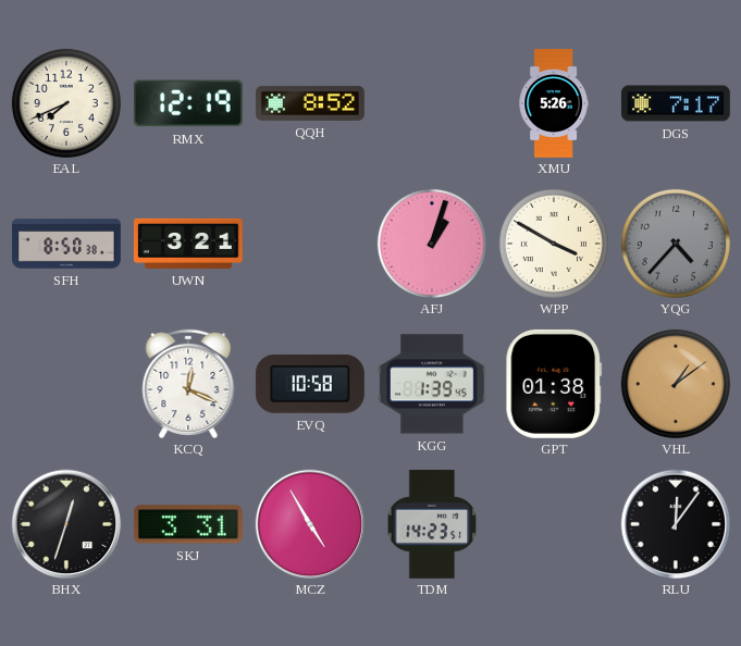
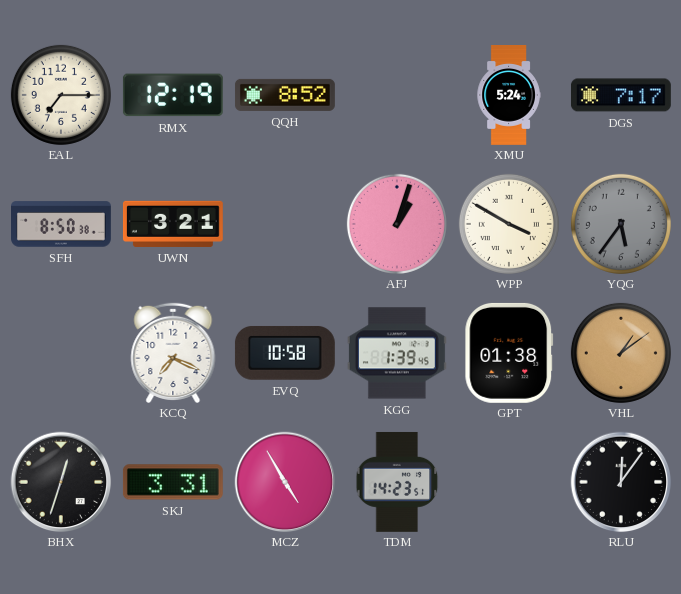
EAL: 7:41 -> 7:15
XMU: 5:26 -> 5:24
YQG: 4:37 -> 5:36
KCQ: 12:19 -> 7:19
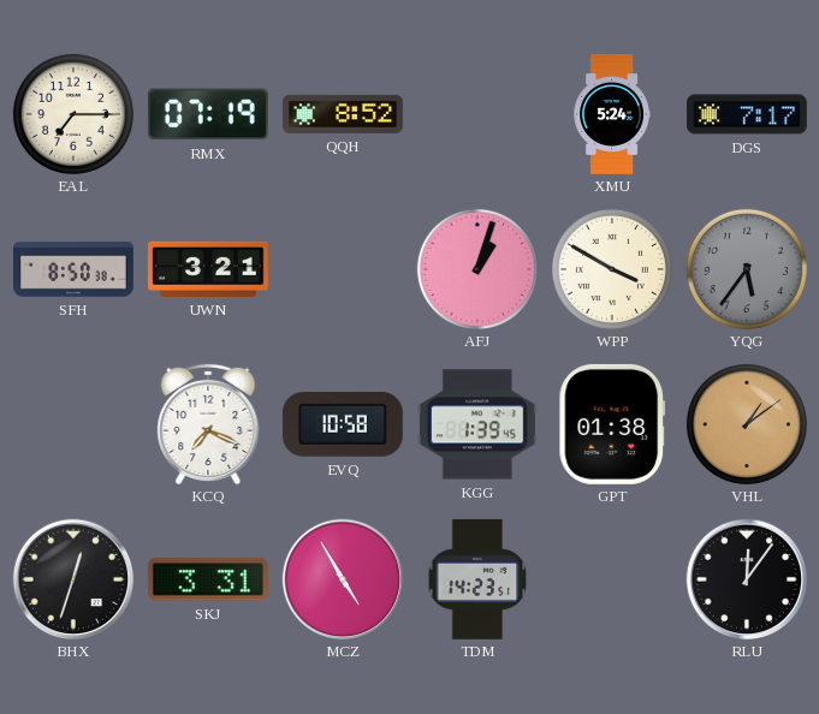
RMX: 12:19 -> 07:19
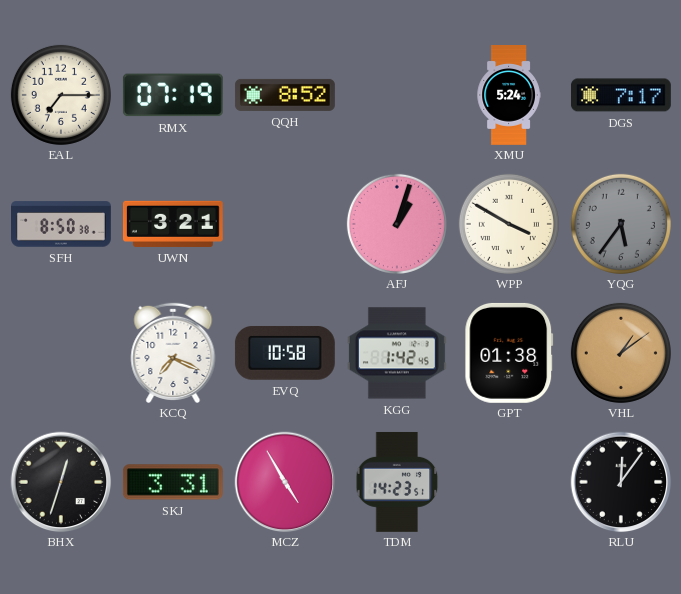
KGG: 1:39 -> 1:42
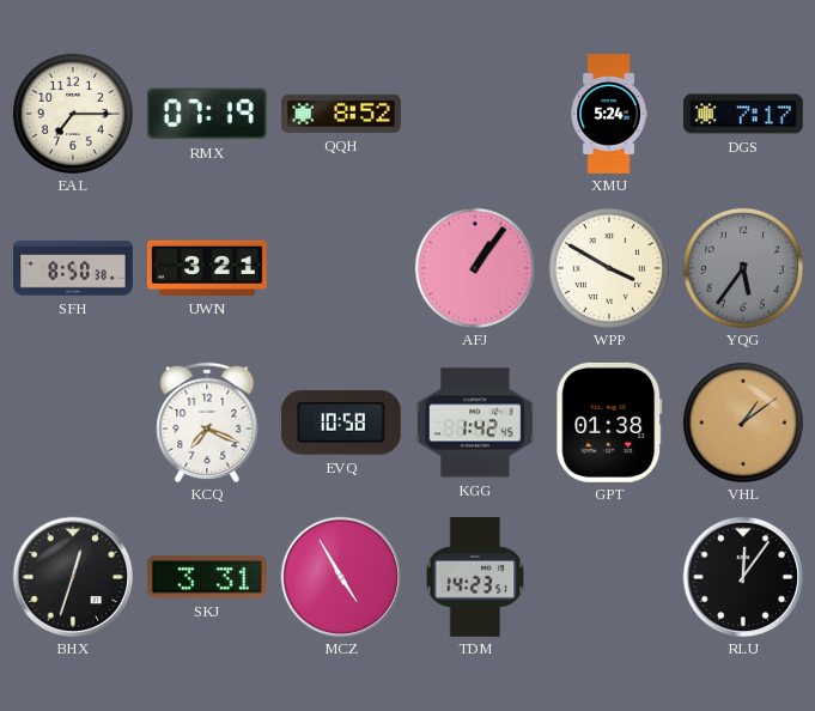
AFJ: 1:03 -> 1:06
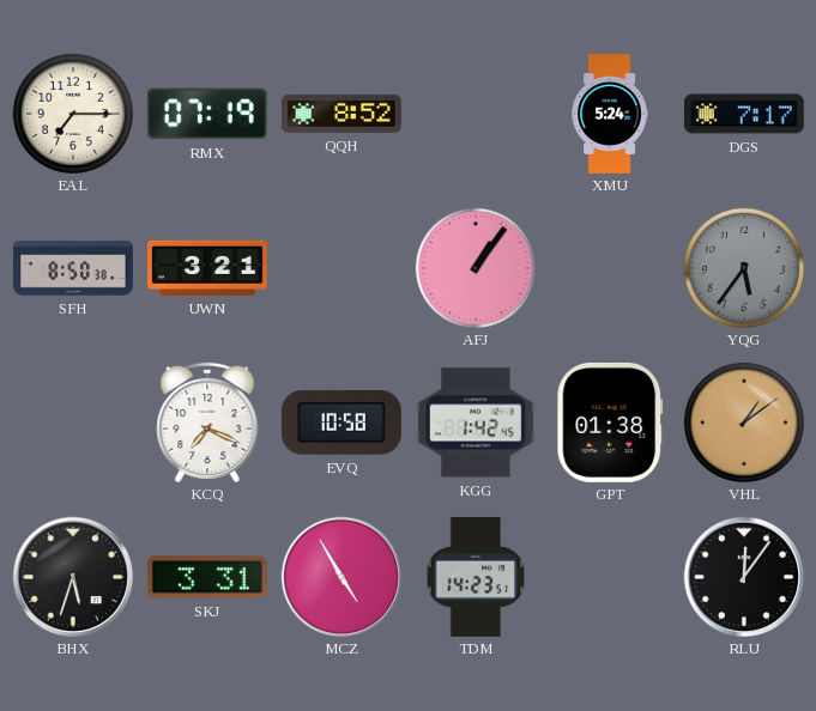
WPP: 3:50 -> none
BHX: 12:33 -> 5:33
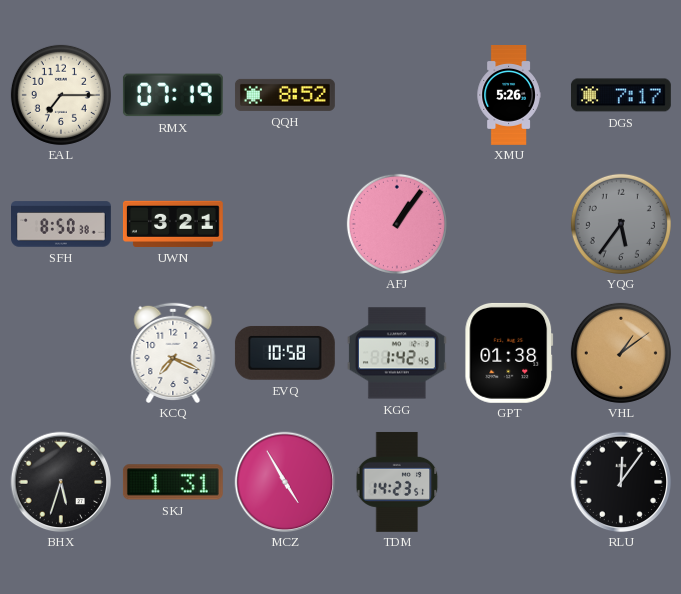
XMU: 5:24 -> 5:26
SKJ: 3:31 -> 1:31
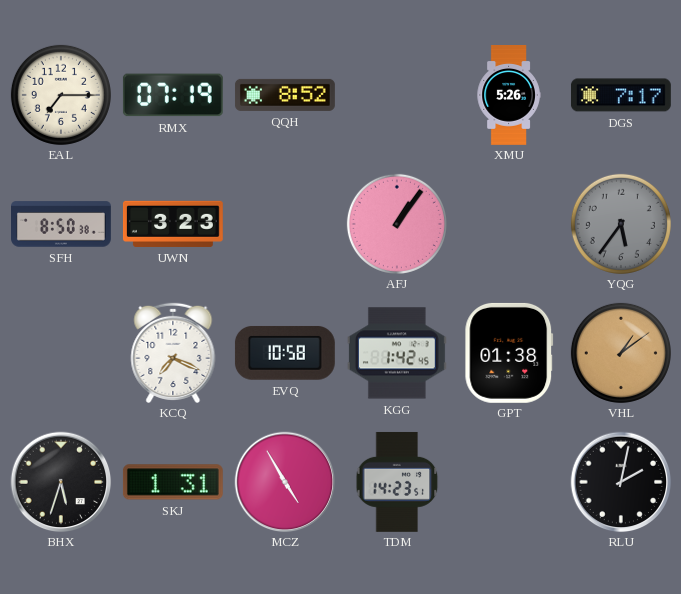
UWN: 3:21 -> 3:23
RLU: 12:06 -> 2:02
